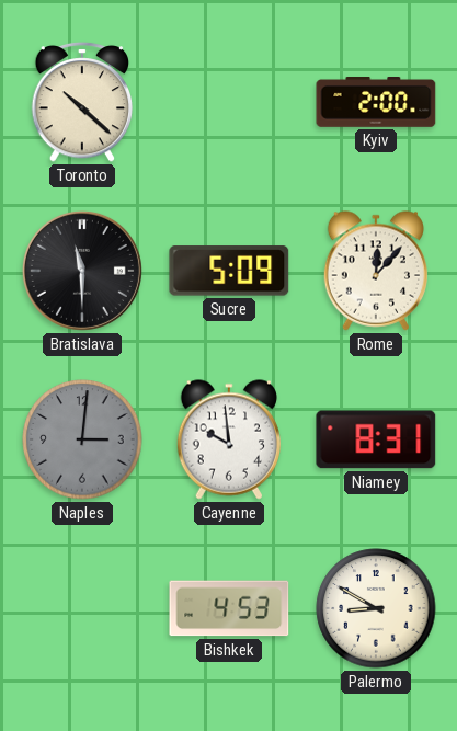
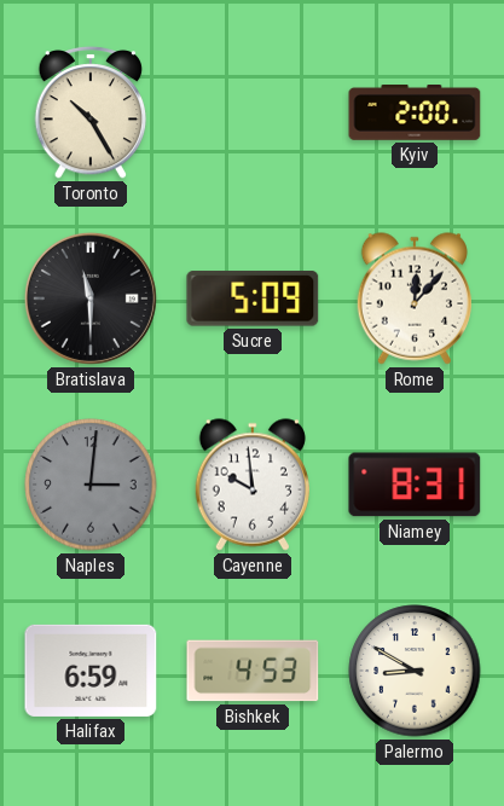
Toronto: 10:22 -> 10:25
Halifax: none -> 6:59
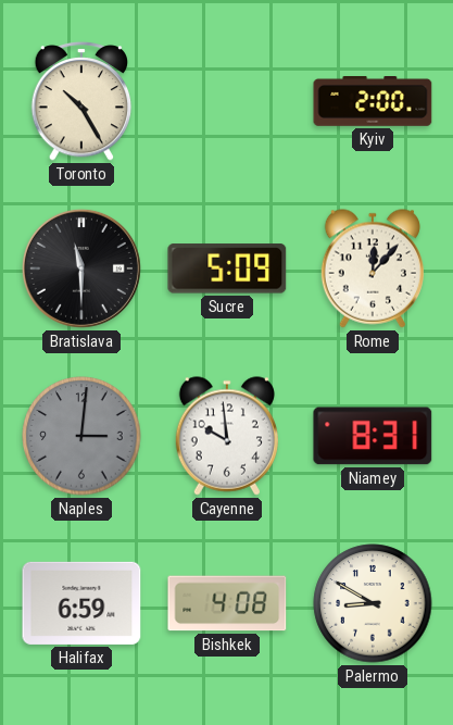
Bishkek: 4:53 -> 4:08
